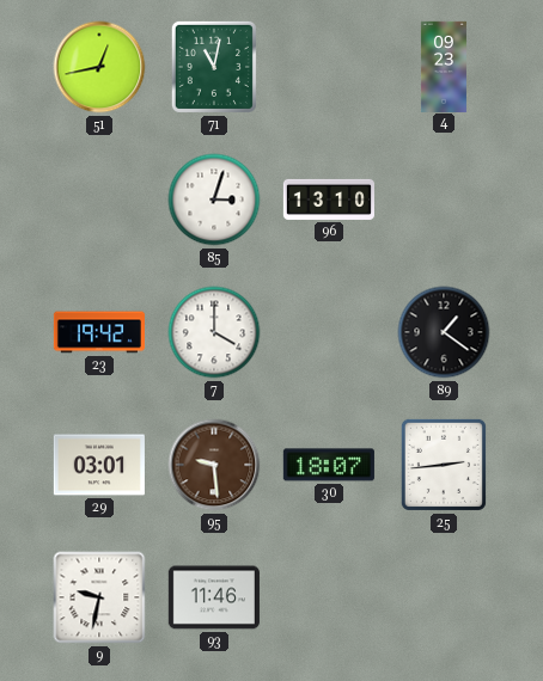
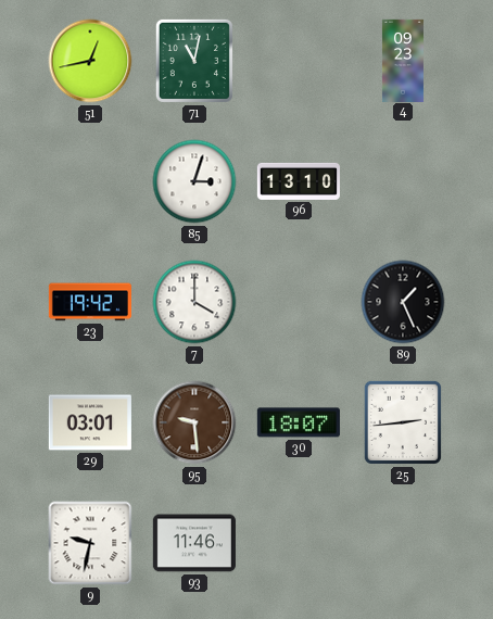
89: 1:21 -> 1:26
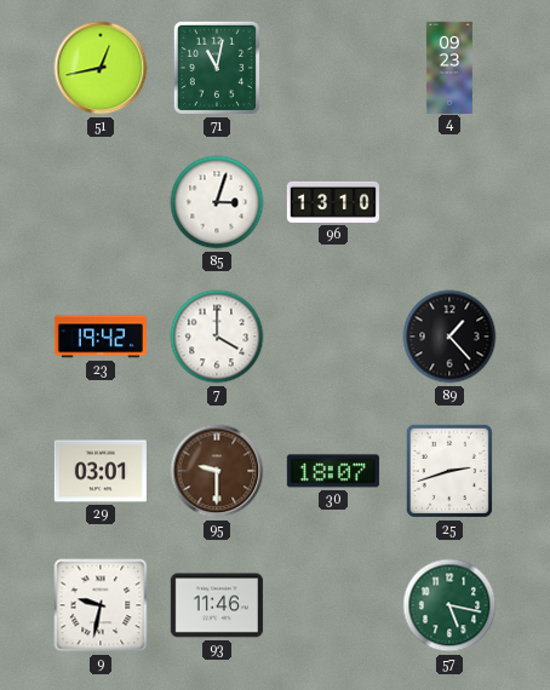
89: 1:26 -> 1:23
95: 9:29 -> 9:30
25: 2:44 -> 2:42
57: none -> 5:17
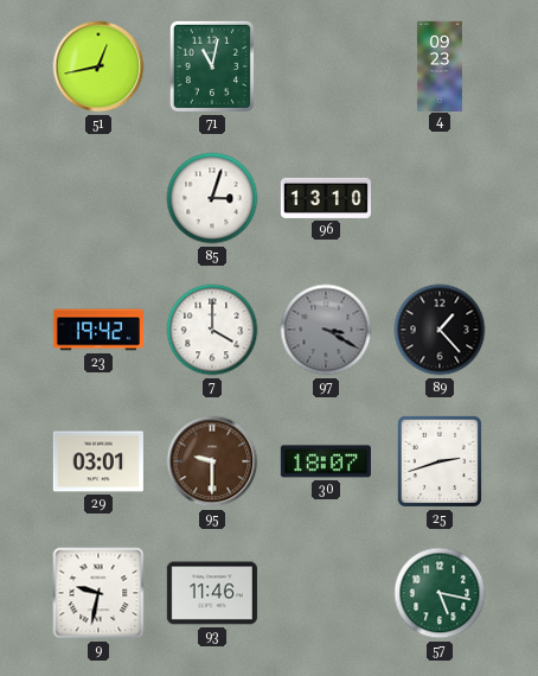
97: none -> 3:20
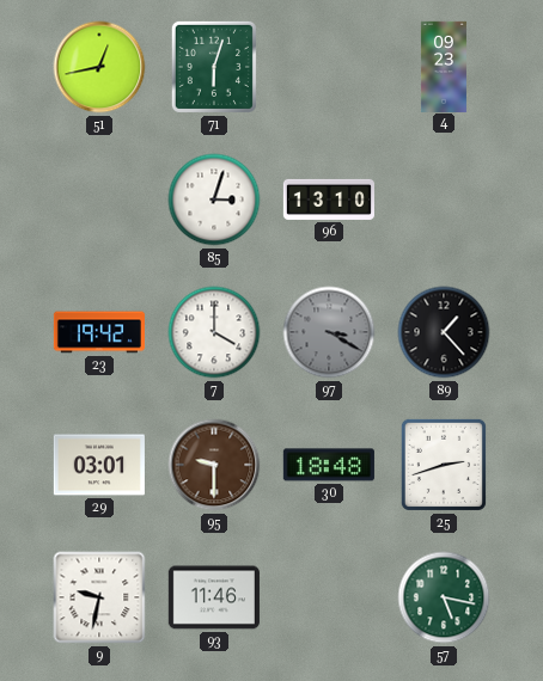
71: 11:02 -> 6:03
30: 18:07 -> 18:48
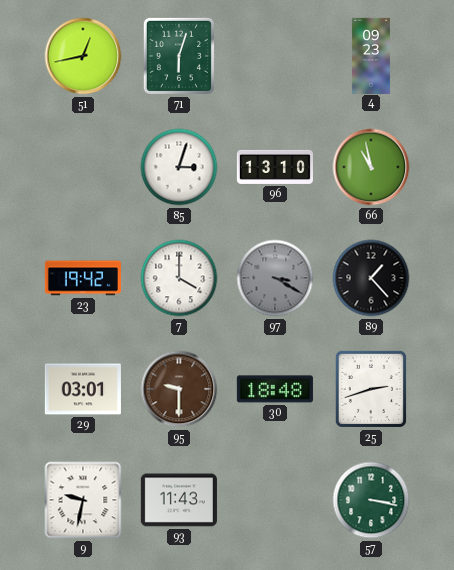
66: none -> 10:58
93: 11:46 -> 11:43
57: 5:17 -> 3:17
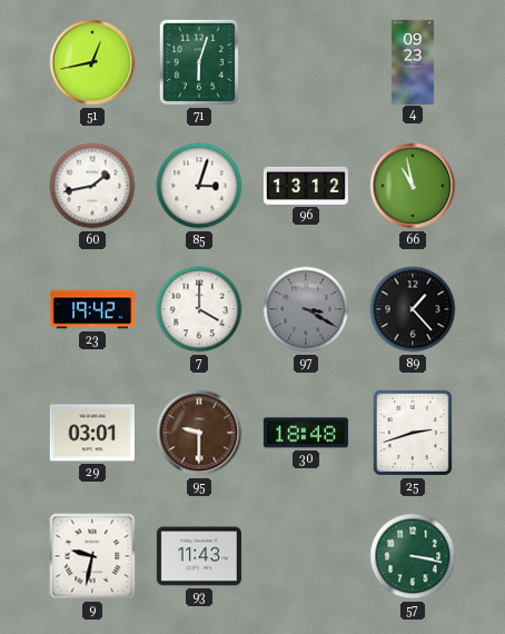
60: none -> 1:43
96: 13:10 -> 13:12
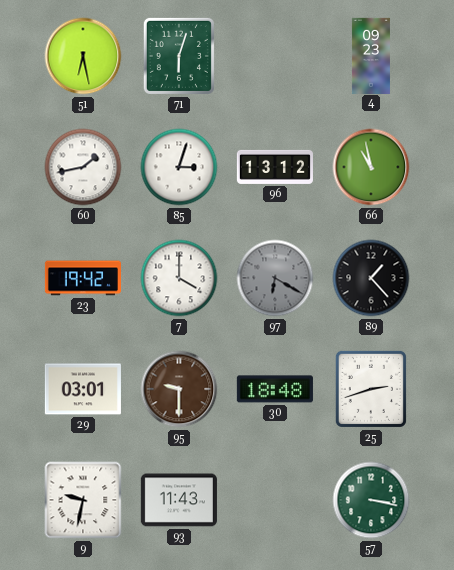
51: 12:43 -> 6:28
97: 3:20 -> 6:20
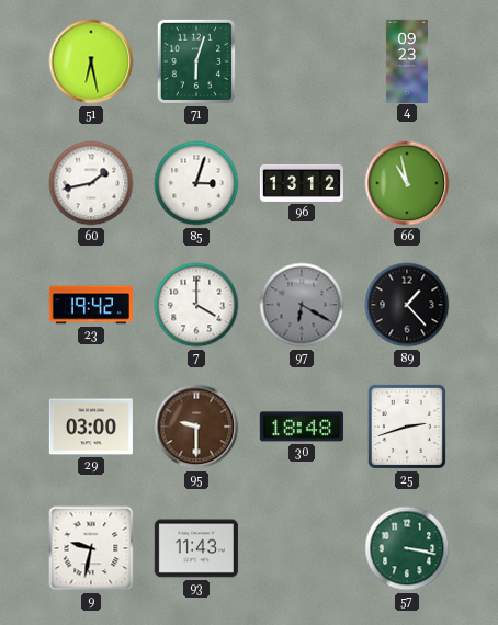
29: 03:01 -> 03:00
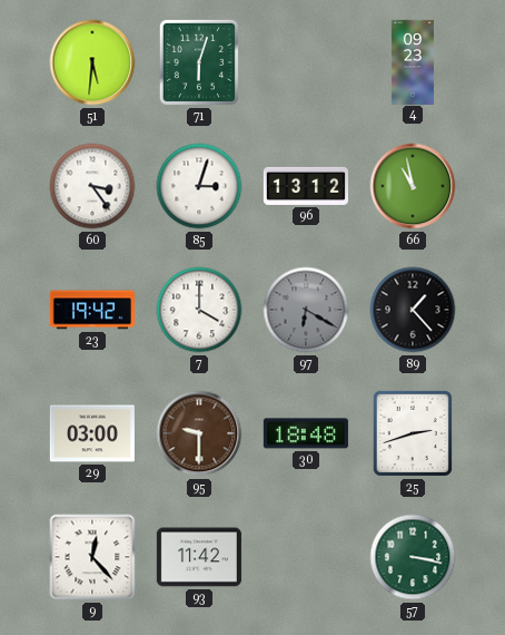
51: 6:28 -> 5:31
60: 1:43 -> 3:24
9: 9:32 -> 12:23
93: 11:43 -> 11:42
